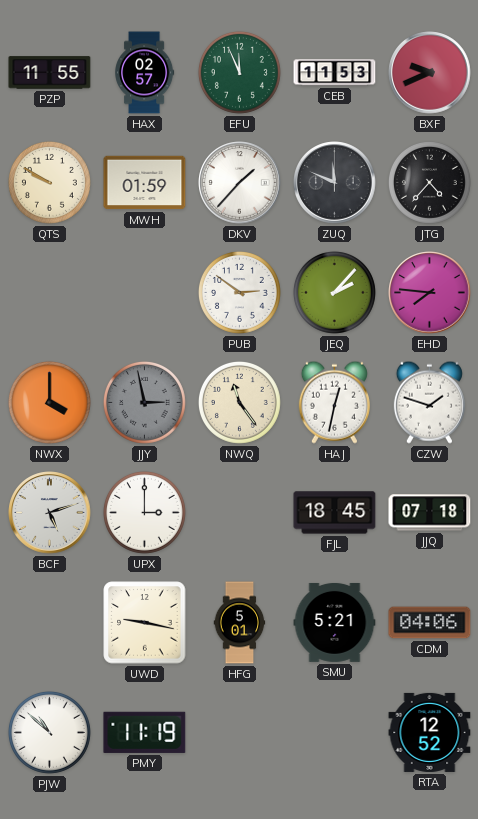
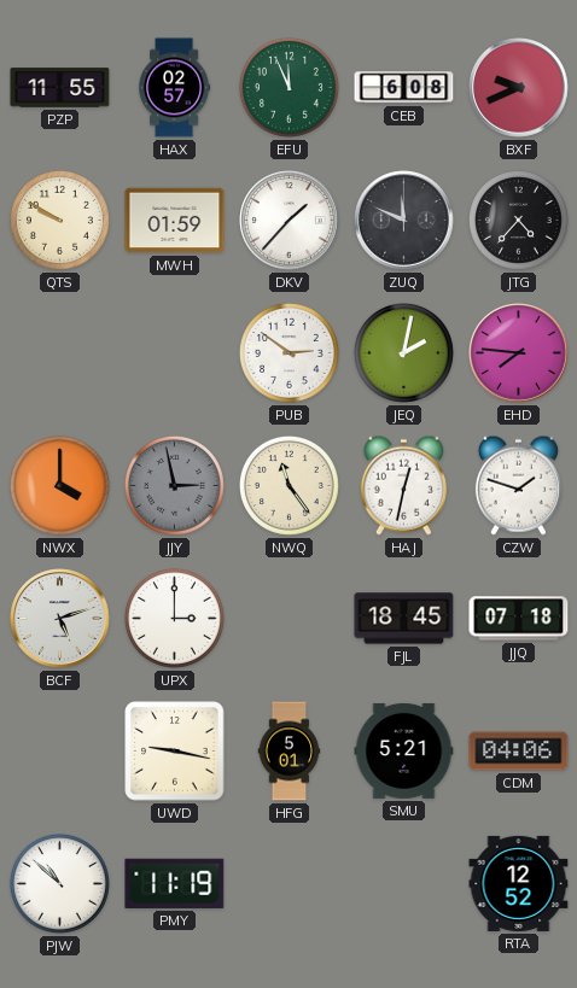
CEB: 11:53 -> 6:08
JEQ: 2:07 -> 2:02
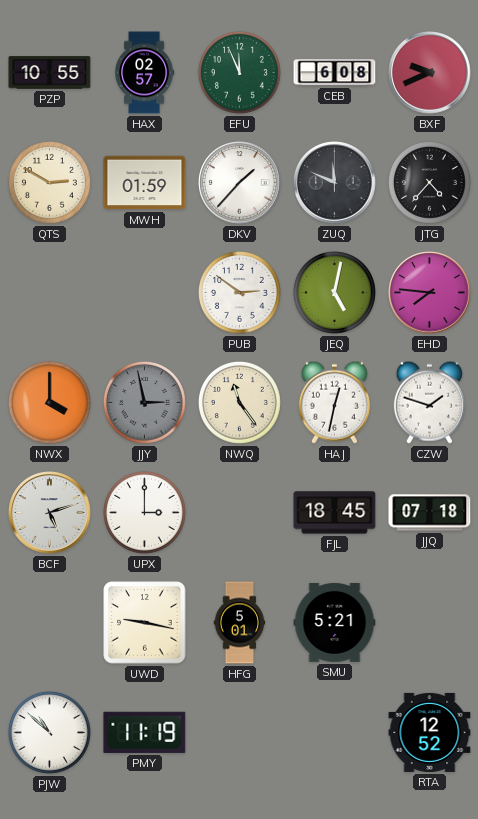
PZP: 11:55 -> 10:55
QTS: 9:50 -> 2:50
JEQ: 2:02 -> 5:02
CDM: 04:06 -> none
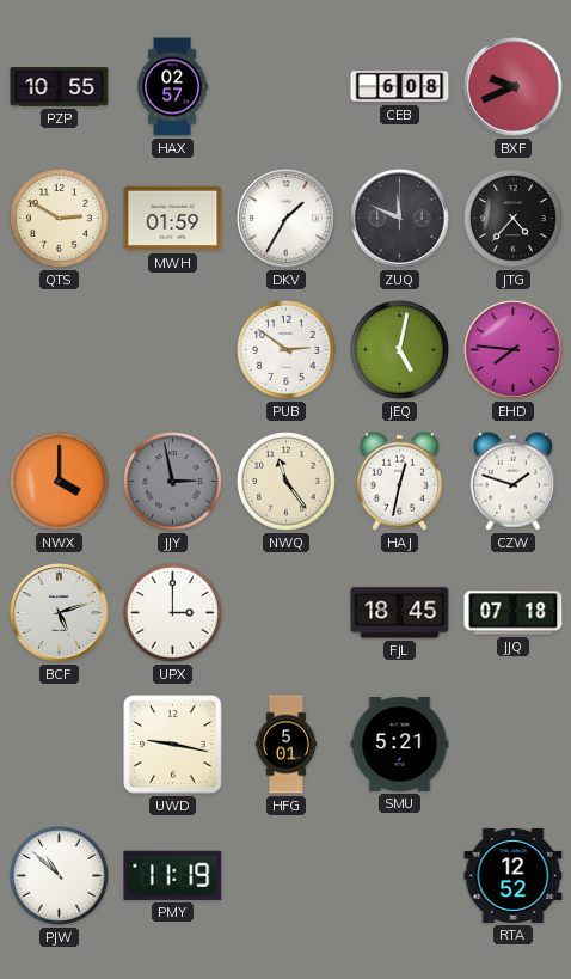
EFU: 11:56 -> none
DKV: 1:37 -> 1:35
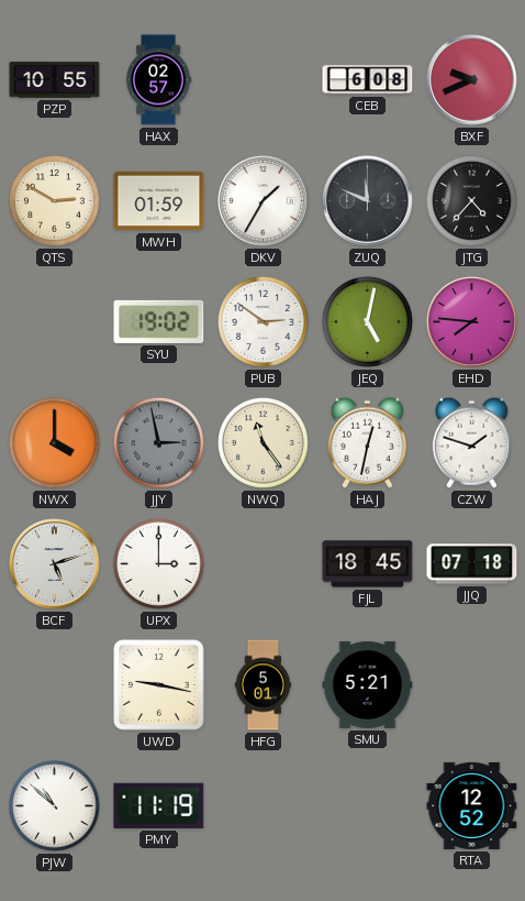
SYU: none -> 19:02
